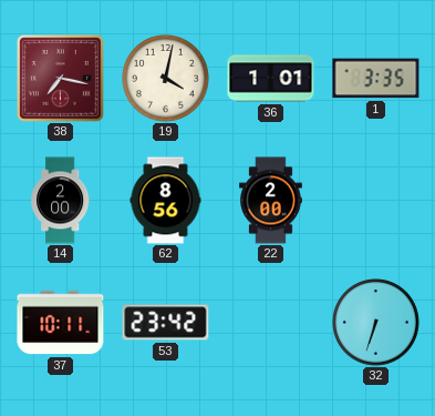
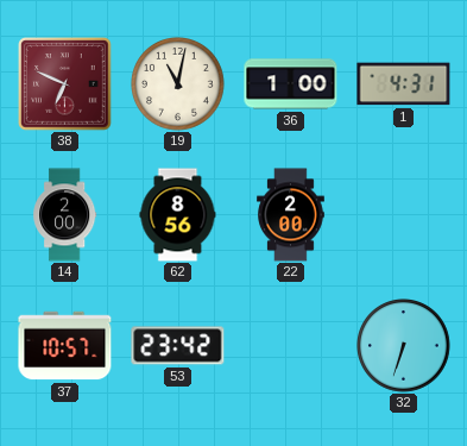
38: 7:17 -> 6:49
19: 4:02 -> 11:02
36: 1:01 -> 1:00
1: 3:35 -> 4:31
37: 10:11 -> 10:57
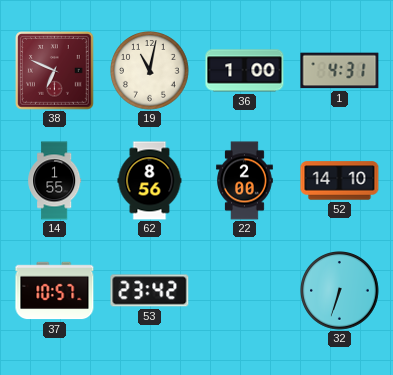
14: 2:00 -> 1:55
52: none -> 14:10
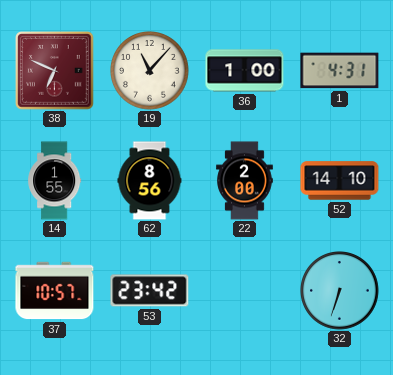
19: 11:02 -> 11:07
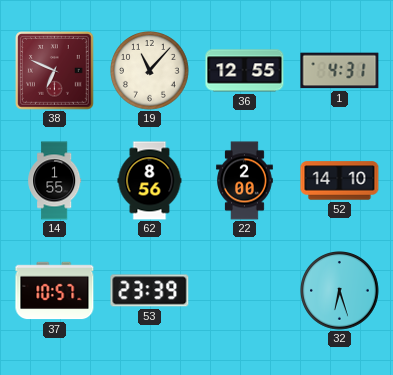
36: 1:00 -> 12:55
53: 23:42 -> 23:39
32: 6:33 -> 6:27
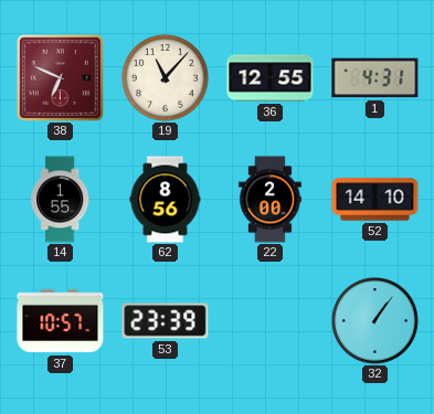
32: 6:27 -> 1:06
